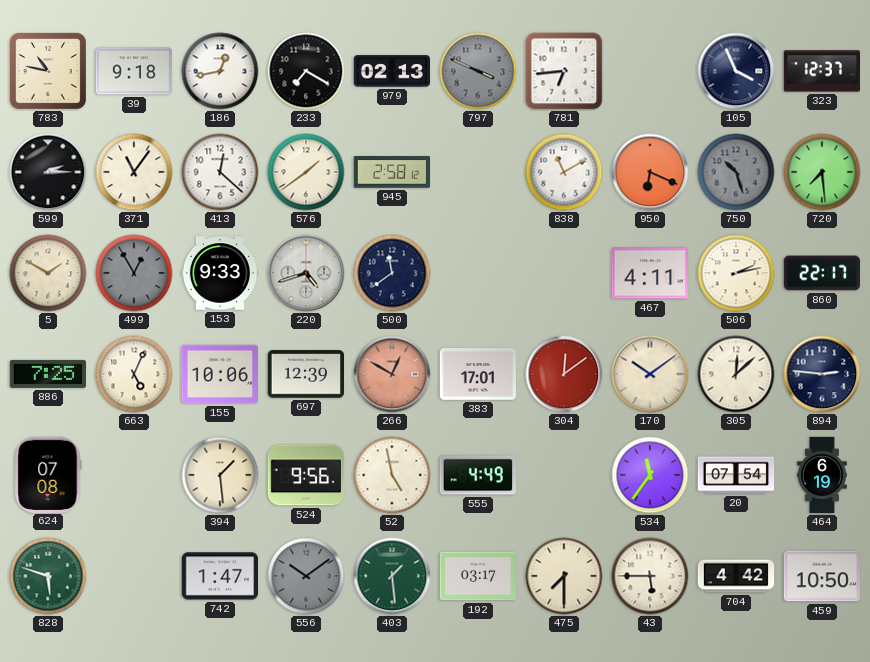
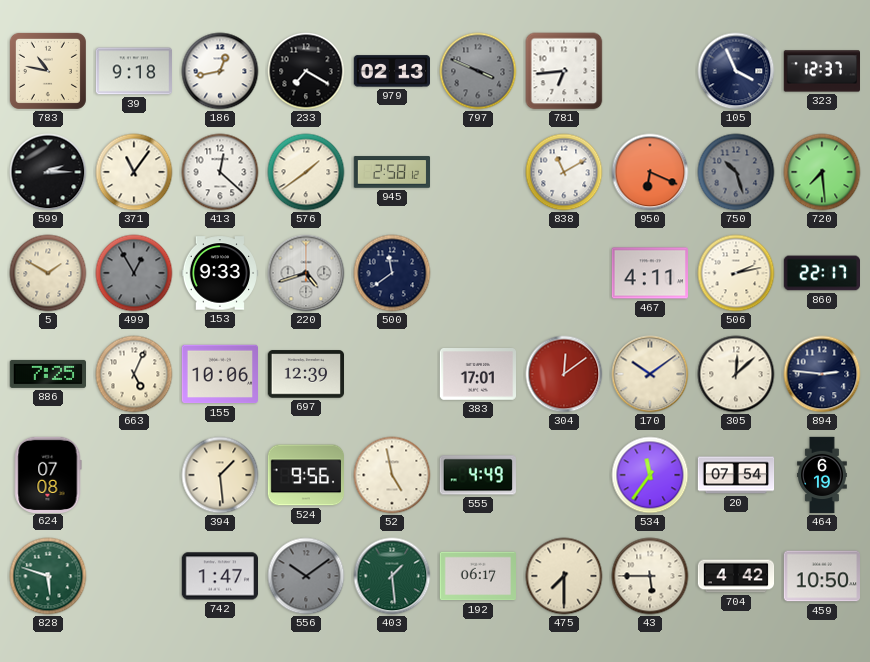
266: 12:50 -> none
192: 03:17 -> 06:17
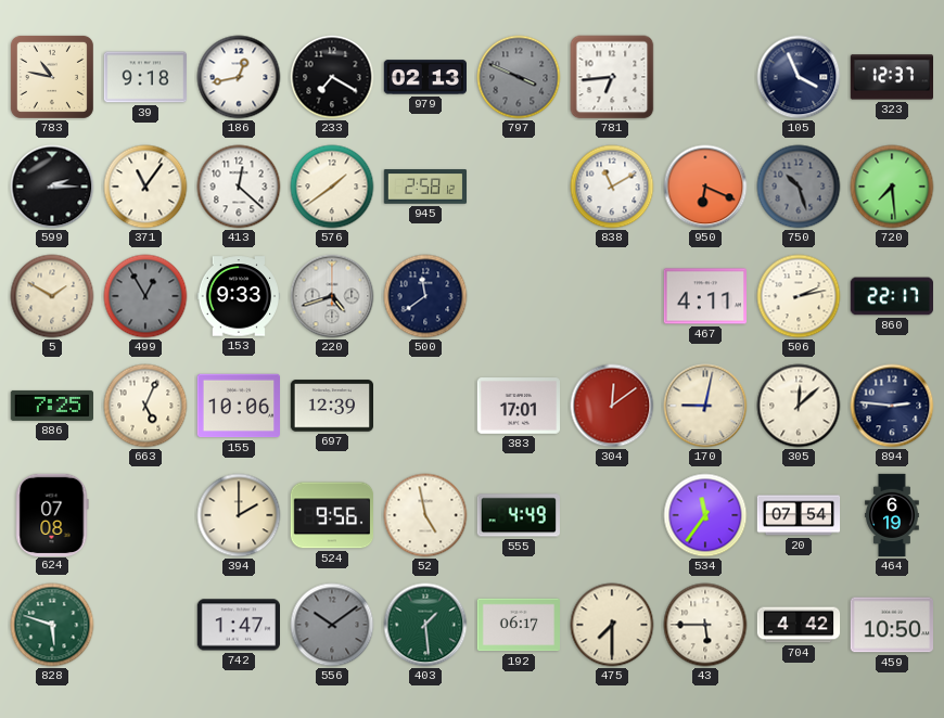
170: 10:09 -> 9:02
394: 1:29 -> 2:00
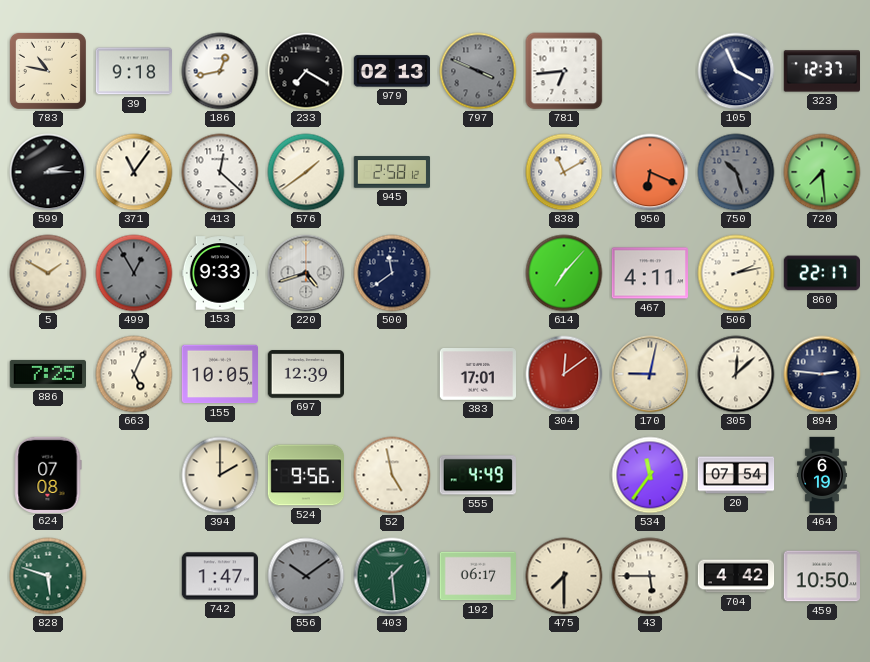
614: none -> 7:07
155: 10:06 -> 10:05
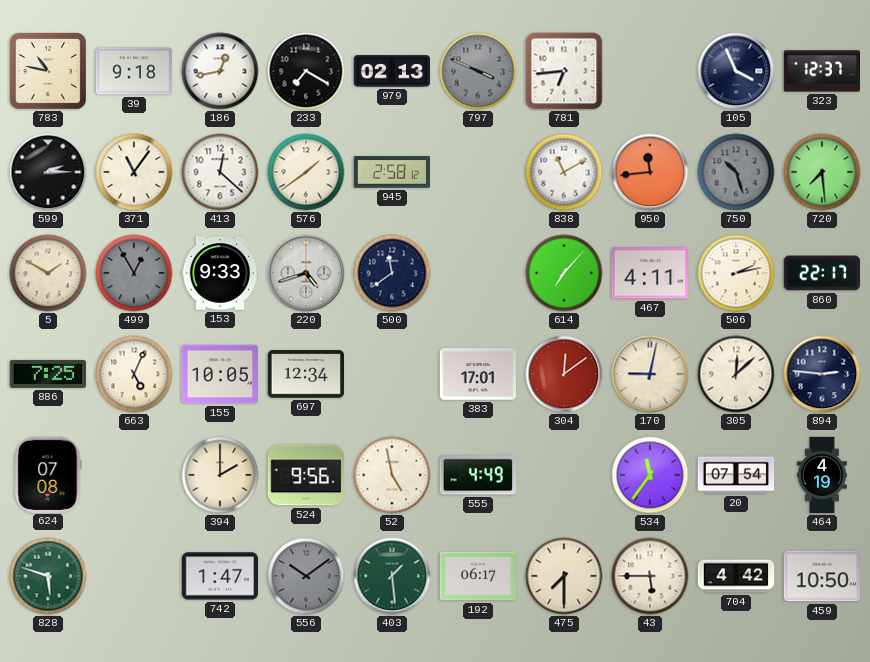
950: 6:19 -> 11:44
697: 12:39 -> 12:34
464: 6:19 -> 4:19
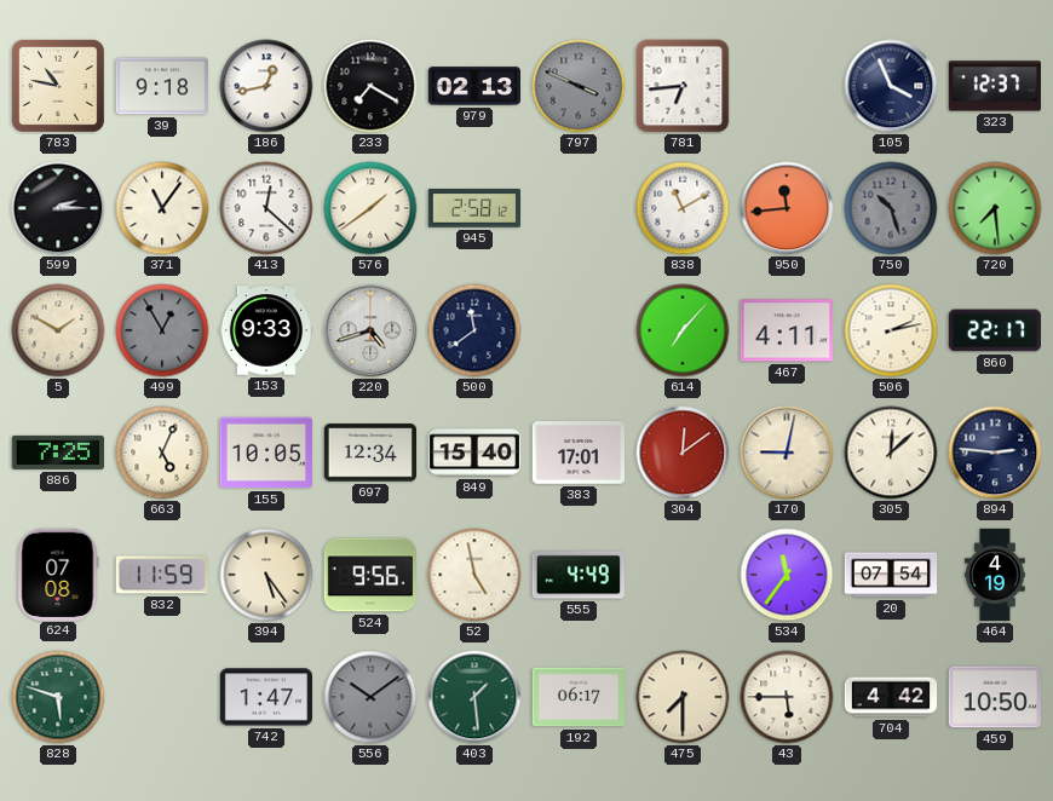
849: none -> 15:40
832: none -> 11:59
394: 2:00 -> 5:24
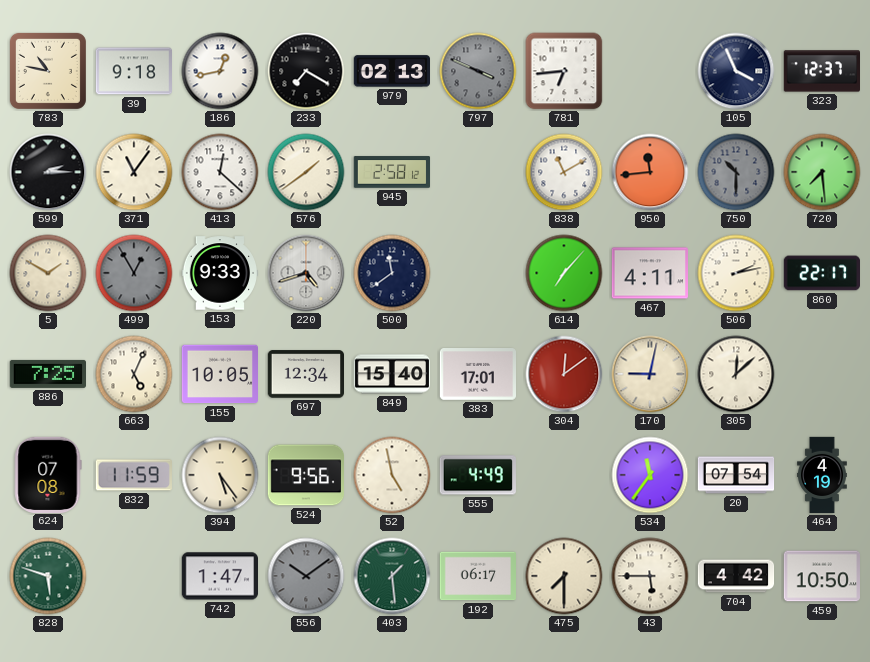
750: 10:27 -> 10:30
894: 2:46 -> none
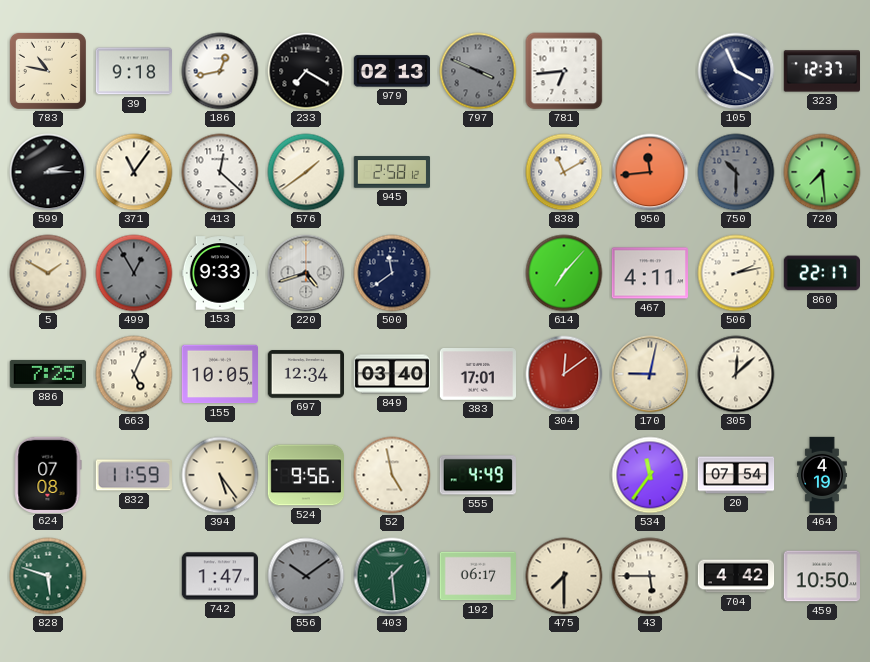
849: 15:40 -> 03:40
